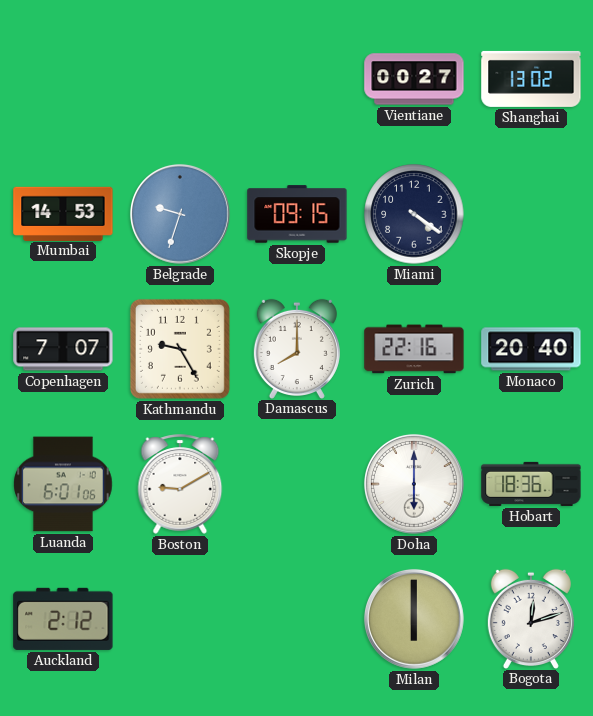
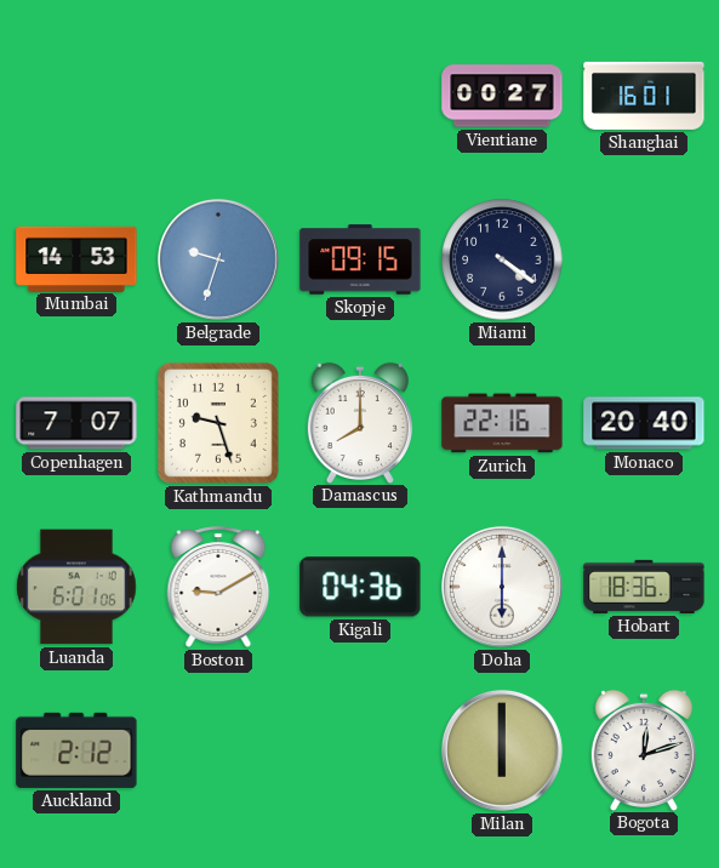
Shanghai: 13:02 -> 16:01
Kathmandu: 9:25 -> 9:27
Kigali: none -> 04:36
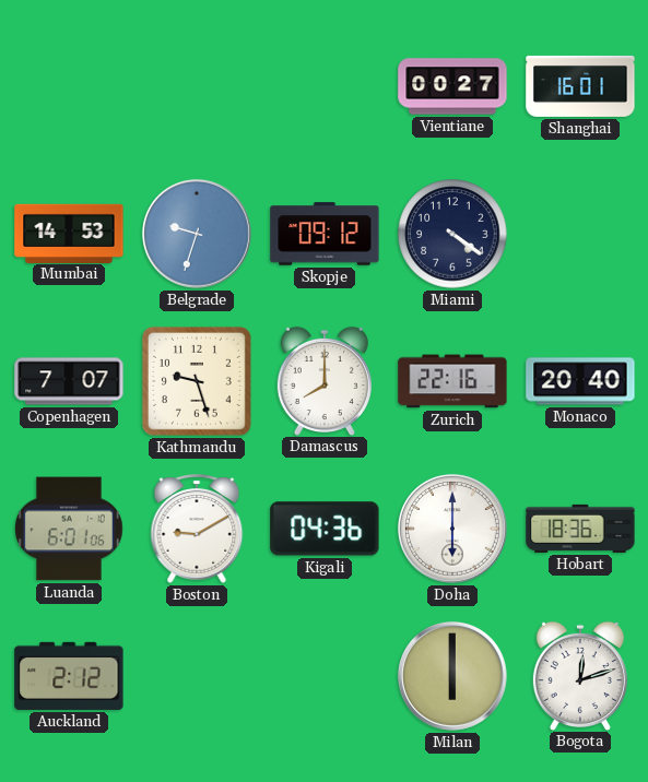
Skopje: 09:15 -> 09:12
